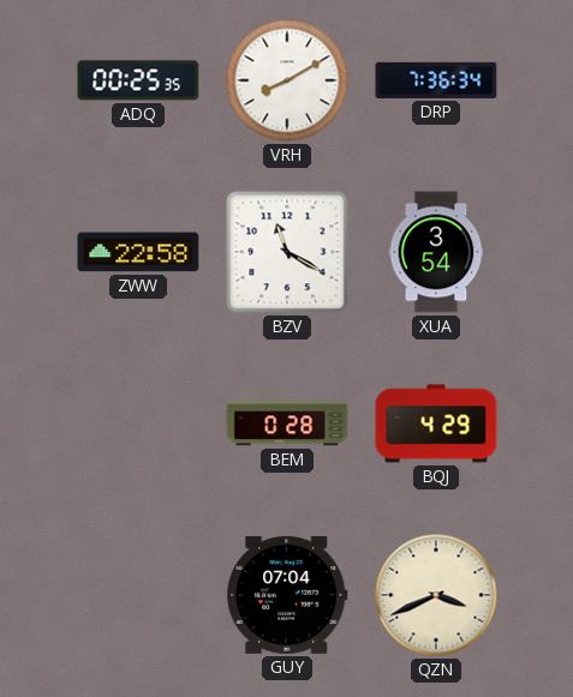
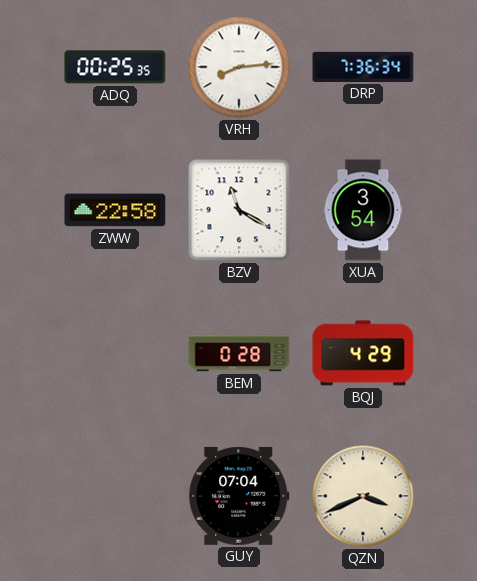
VRH: 8:10 -> 8:14
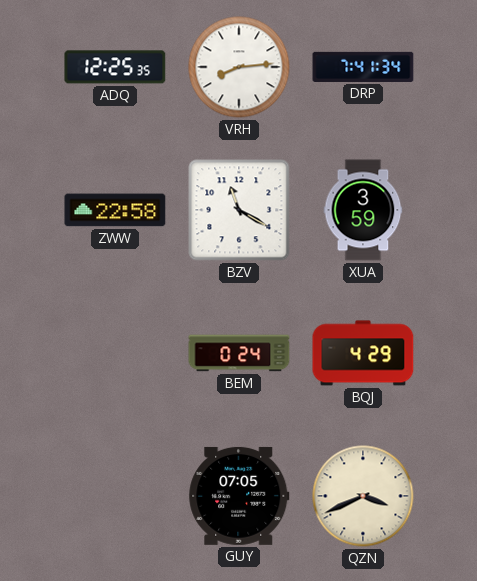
ADQ: 00:25 -> 12:25
DRP: 7:36 -> 7:41
XUA: 3:54 -> 3:59
BEM: 0:28 -> 0:24
GUY: 07:04 -> 07:05
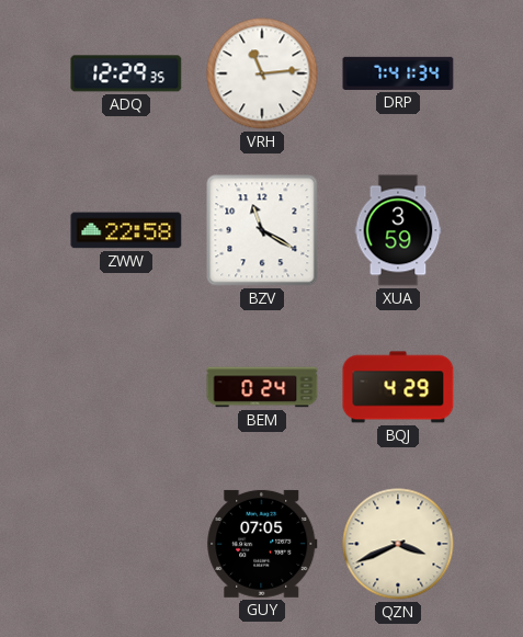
ADQ: 12:25 -> 12:29
VRH: 8:14 -> 11:14
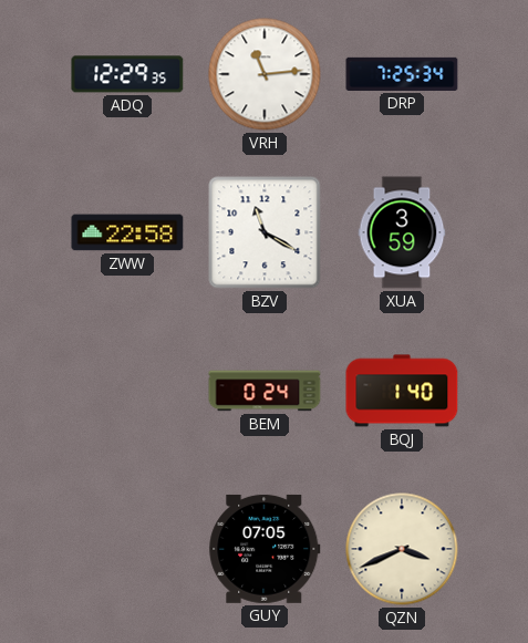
DRP: 7:41 -> 7:25
BQJ: 4:29 -> 1:40
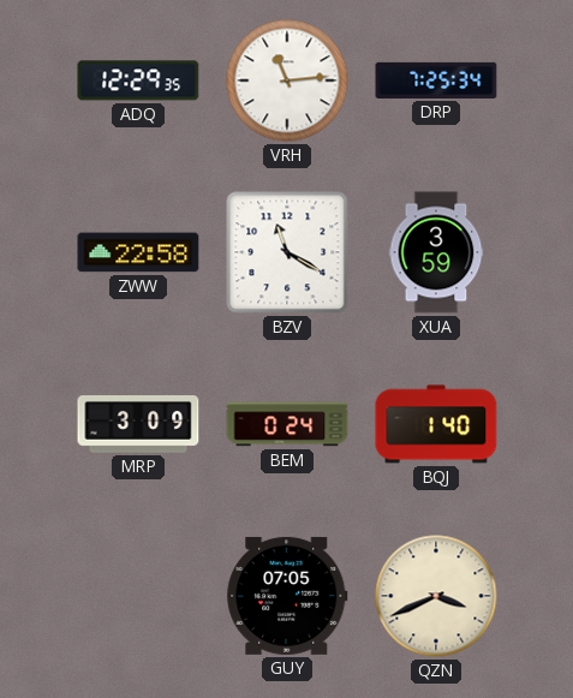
MRP: none -> 3:09
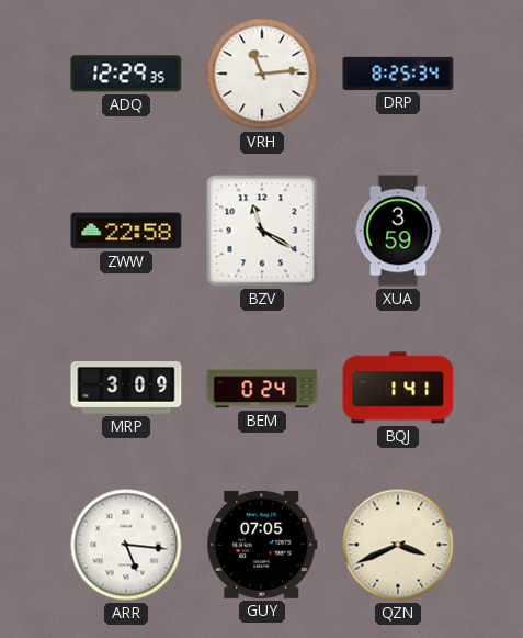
DRP: 7:25 -> 8:25
BQJ: 1:40 -> 1:41
ARR: none -> 5:16
